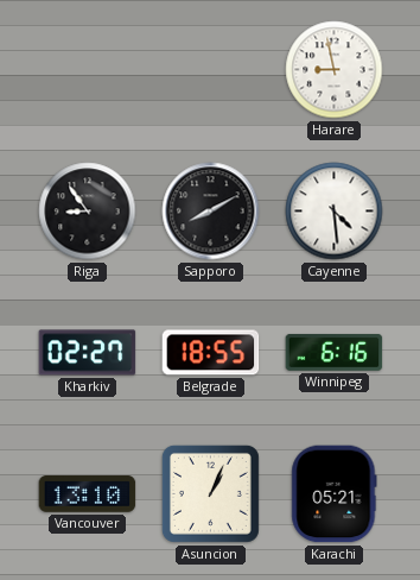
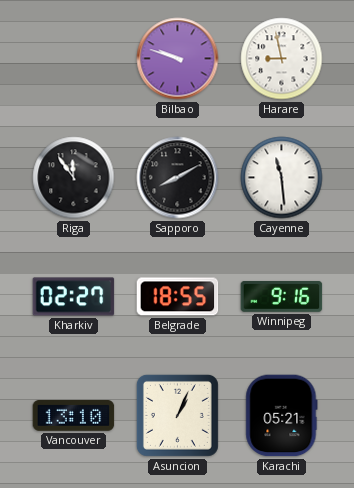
Bilbao: none -> 9:48
Riga: 8:54 -> 11:54
Cayenne: 4:29 -> 11:29
Winnipeg: 6:16 -> 9:16
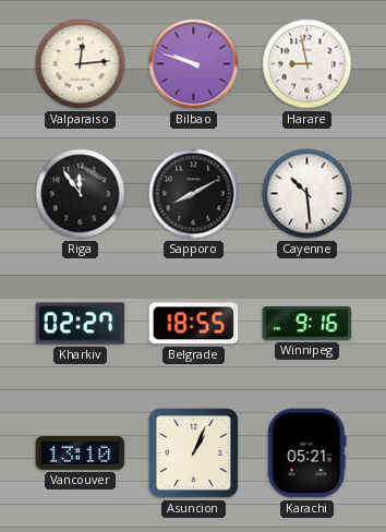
Valparaiso: none -> 12:14
Cayenne: 11:29 -> 10:29
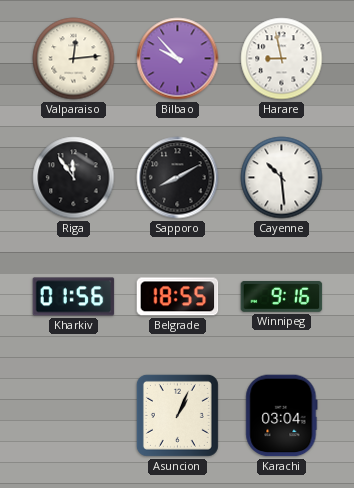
Bilbao: 9:48 -> 9:53
Kharkiv: 02:27 -> 01:56
Vancouver: 13:10 -> none
Karachi: 05:21 -> 03:04
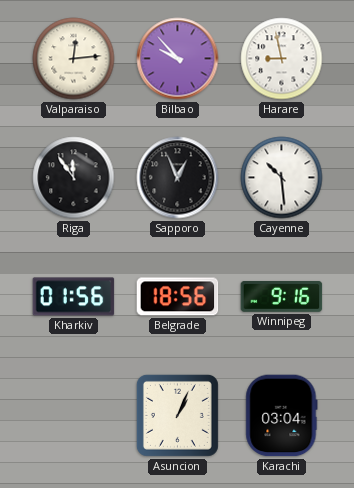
Sapporo: 8:10 -> 12:56
Belgrade: 18:55 -> 18:56
